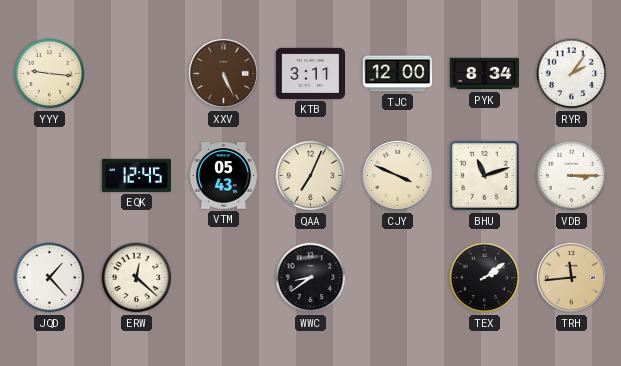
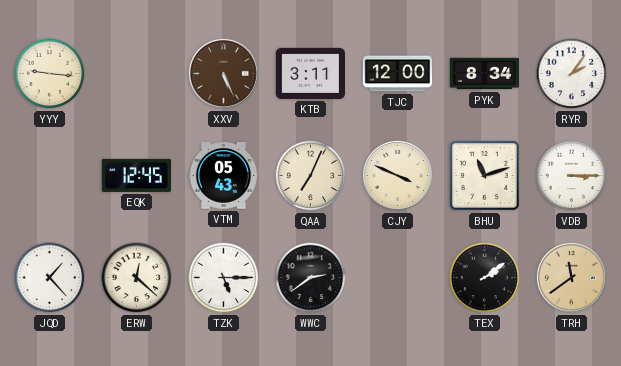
TZK: none -> 5:15
WWC: 8:39 -> 2:39
TRH: 11:44 -> 11:39
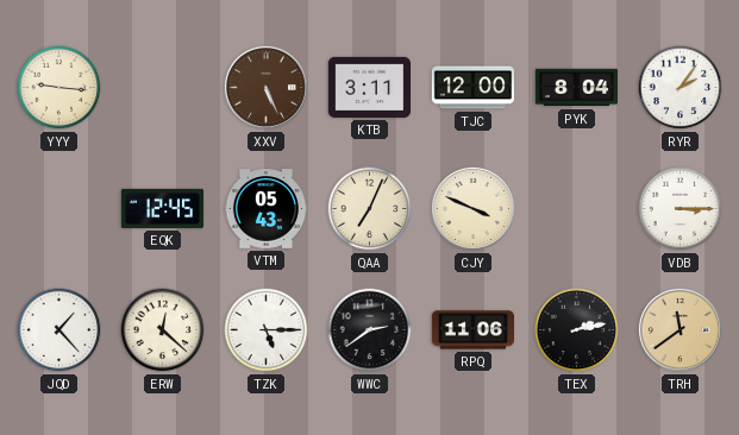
PYK: 8:34 -> 8:04
BHU: 11:12 -> none
RPQ: none -> 11:06
TEX: 2:09 -> 2:13
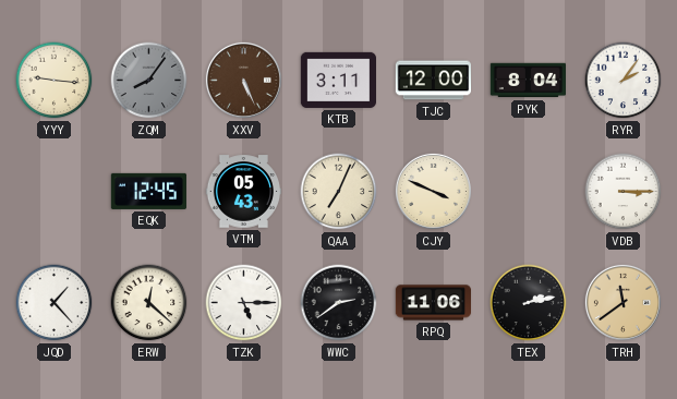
ZQM: none -> 8:06
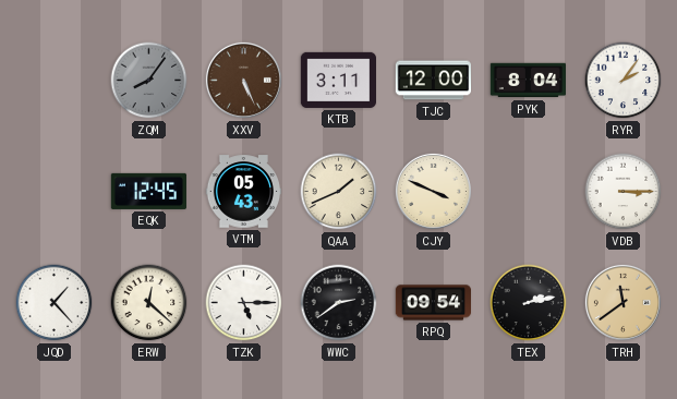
YYY: 9:16 -> none
QAA: 7:04 -> 1:41
RPQ: 11:06 -> 09:54
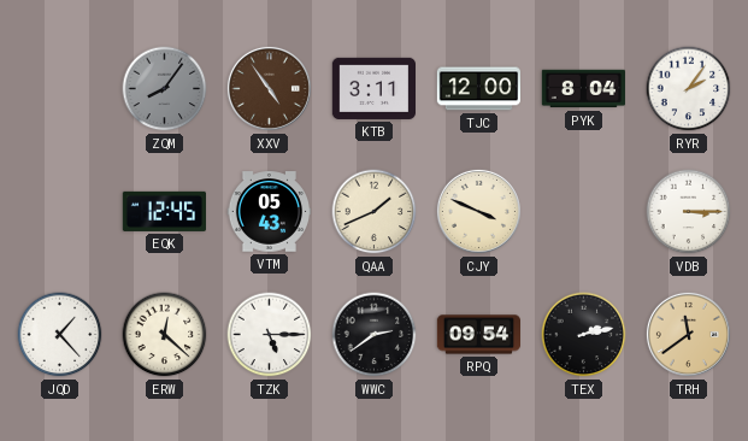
XXV: 5:26 -> 4:54
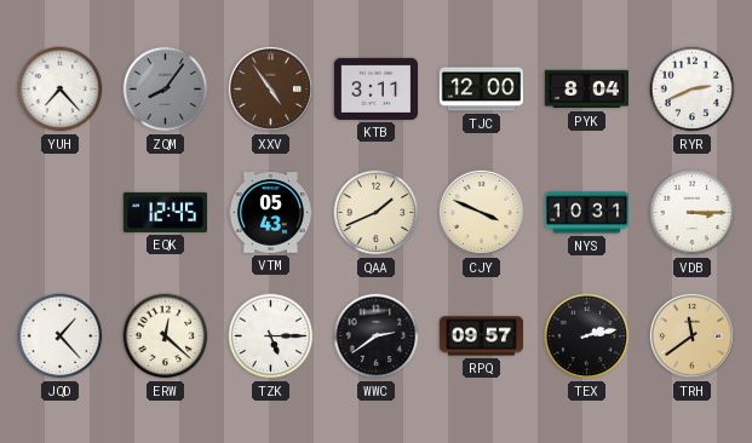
YUH: none -> 7:23
RYR: 2:06 -> 2:41
NYS: none -> 10:31
RPQ: 09:54 -> 09:57
